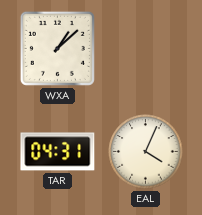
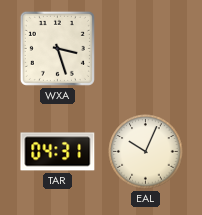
WXA: 1:08 -> 3:27
EAL: 4:04 -> 10:04
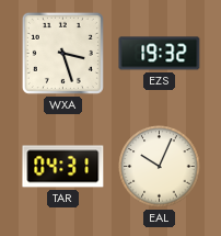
EZS: none -> 19:32
